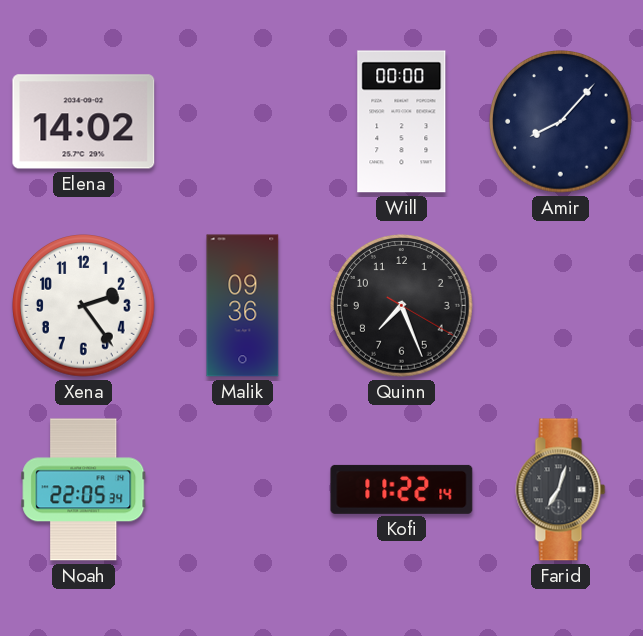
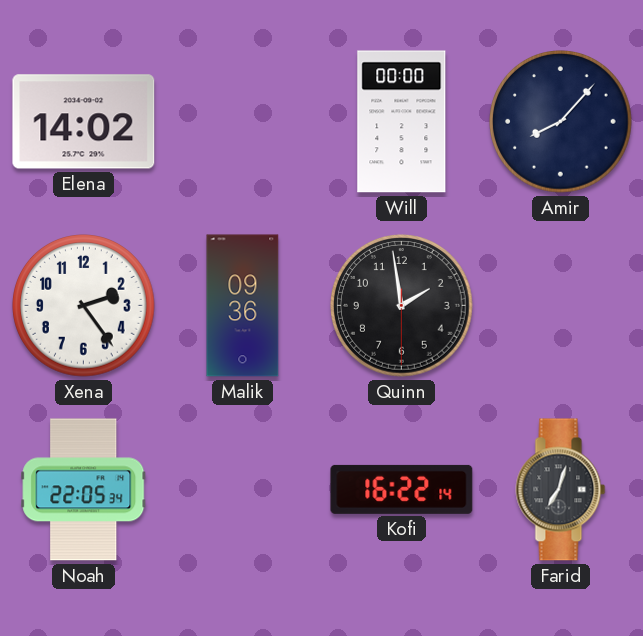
Quinn: 7:26 -> 1:58
Kofi: 11:22 -> 16:22
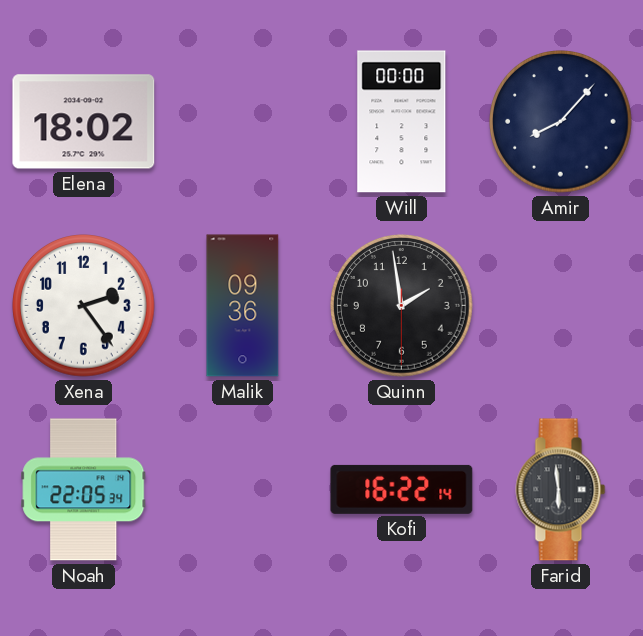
Elena: 14:02 -> 18:02
Farid: 7:03 -> 5:59
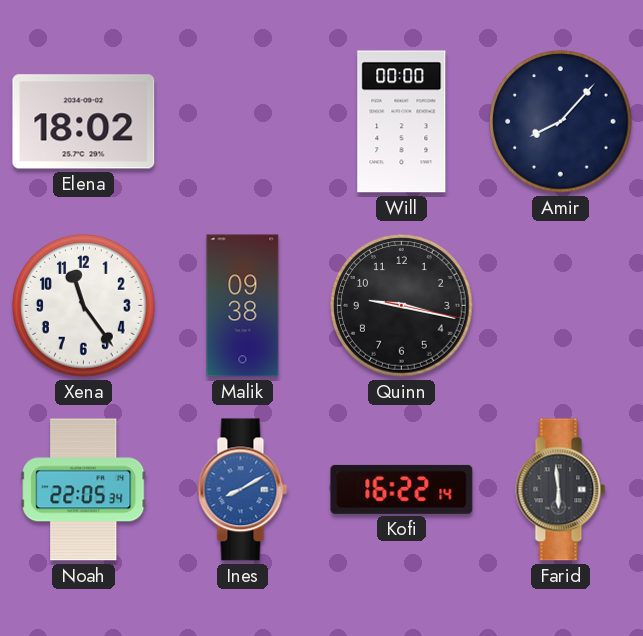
Xena: 2:24 -> 11:24
Malik: 09:36 -> 09:38
Quinn: 1:58 -> 9:17
Ines: none -> 8:10
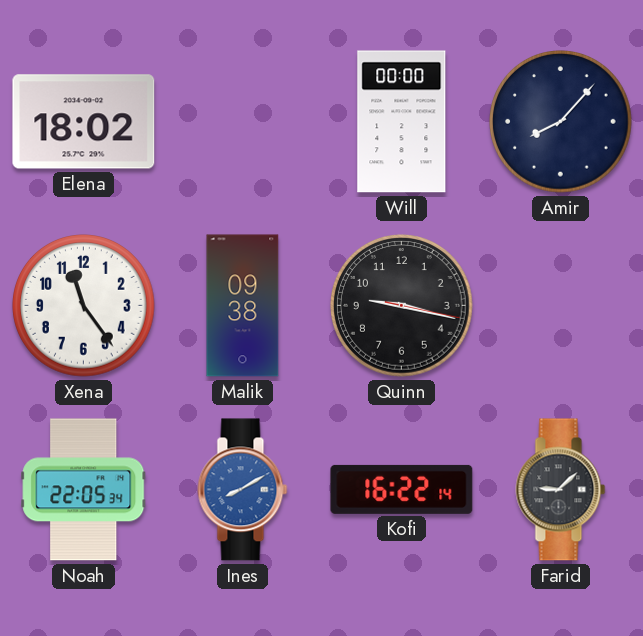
Farid: 5:59 -> 9:08
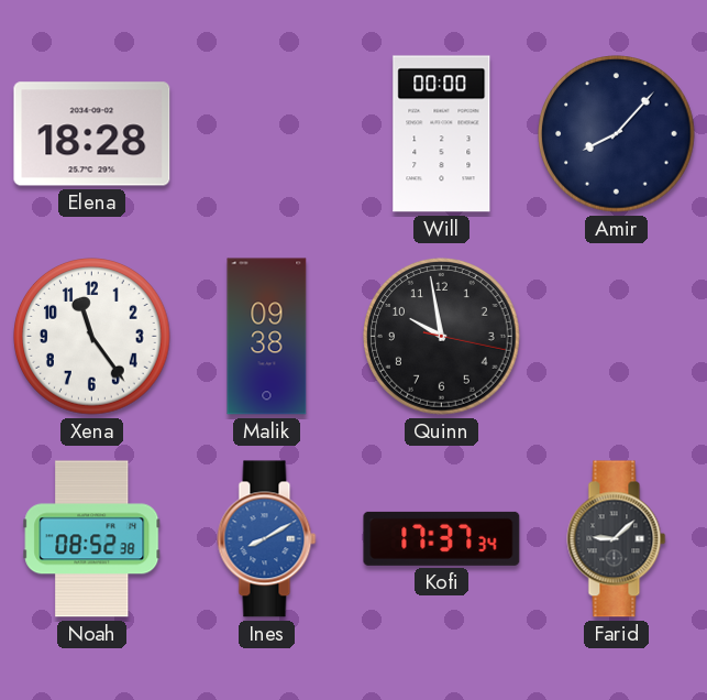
Elena: 18:02 -> 18:28
Quinn: 9:17 -> 9:58
Noah: 22:05 -> 08:52
Kofi: 16:22 -> 17:37
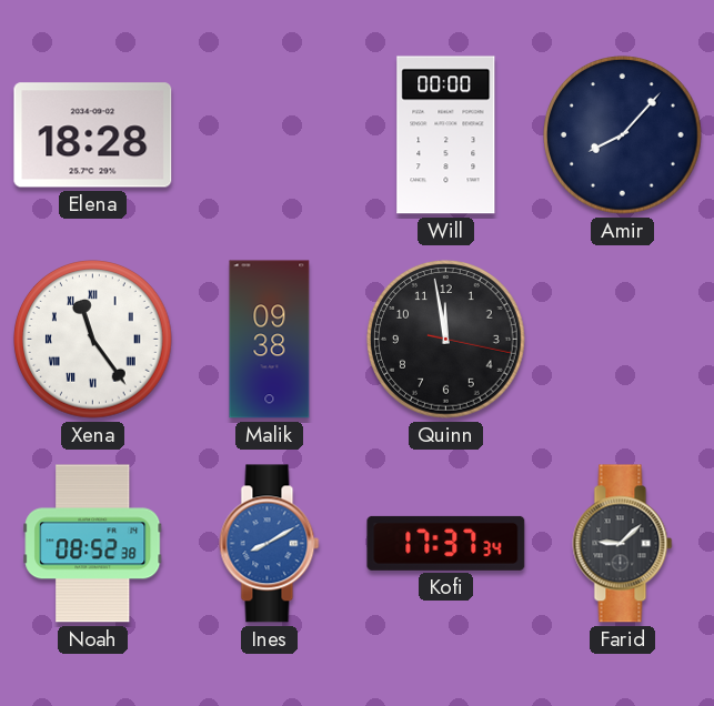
Xena numerals: Arabic -> Roman
Quinn: 9:58 -> 11:58
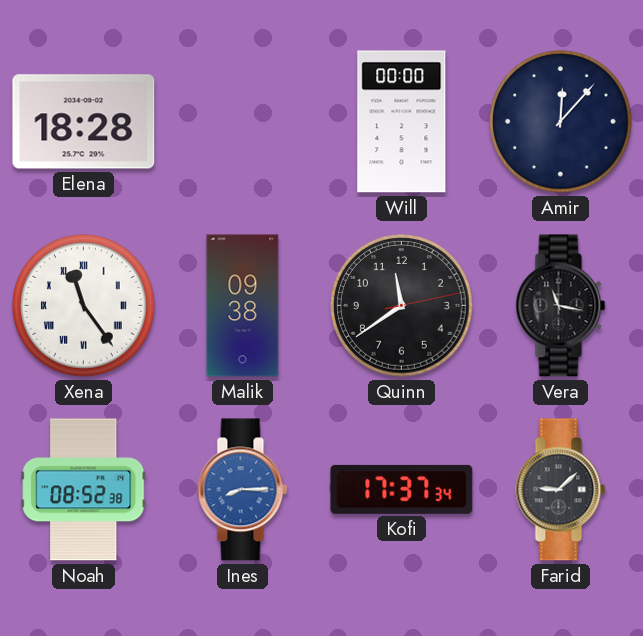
Amir: 8:07 -> 12:07
Quinn: 11:58 -> 11:39
Vera: none -> 11:17
Ines: 8:10 -> 8:15
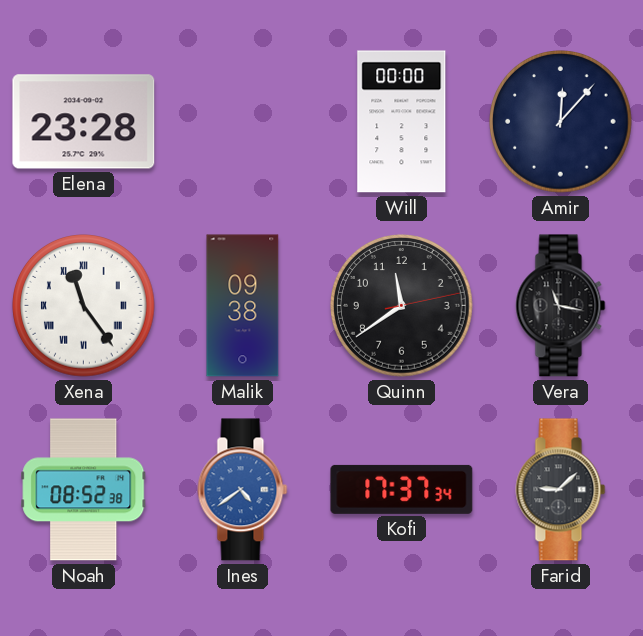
Elena: 18:28 -> 23:28
Ines: 8:15 -> 4:39
